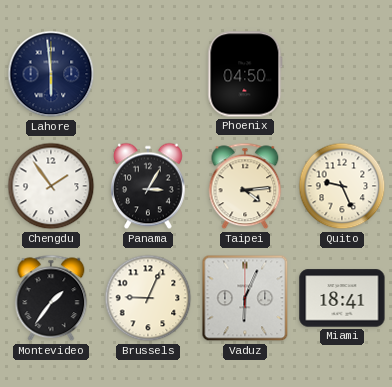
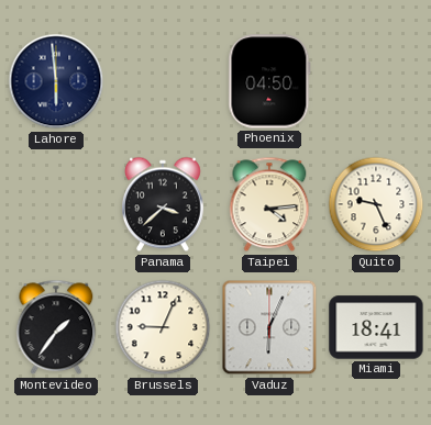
Chengdu: 1:54 -> none
Panama: 3:05 -> 3:38
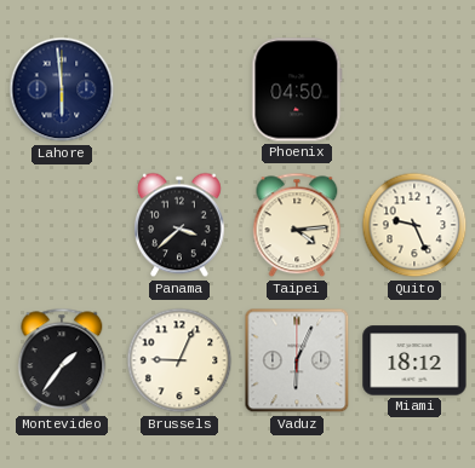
Miami: 18:41 -> 18:12
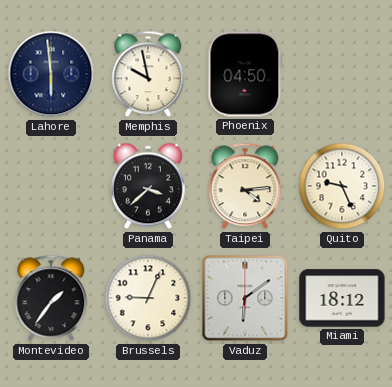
Memphis: none -> 9:58
Vaduz: 6:04 -> 6:09
